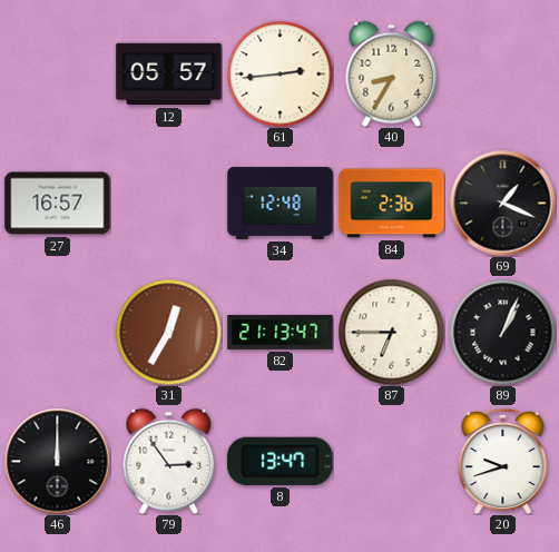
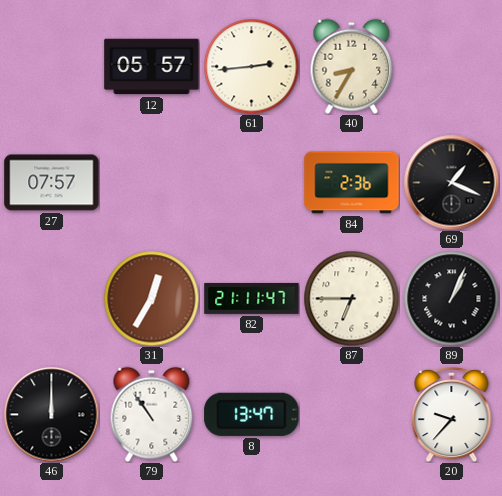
27: 16:57 -> 07:57
34: 12:48 -> none
82: 21:13 -> 21:11
79: 2:54 -> 10:54
20: 9:42 -> 9:37
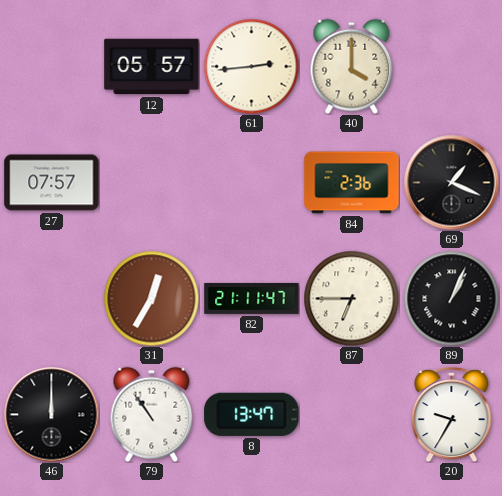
40: 8:35 -> 4:00
20: 9:37 -> 9:35
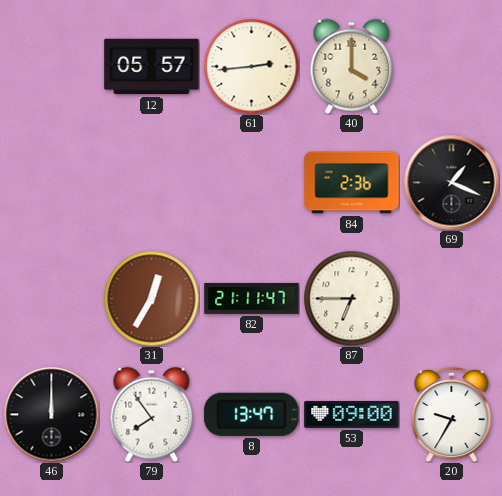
27: 07:57 -> none
89: 1:04 -> none
79: 10:54 -> 7:54
53: none -> 09:00
